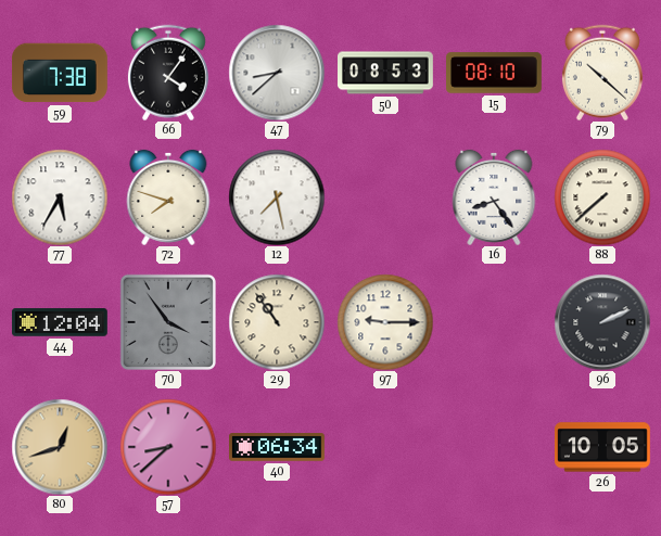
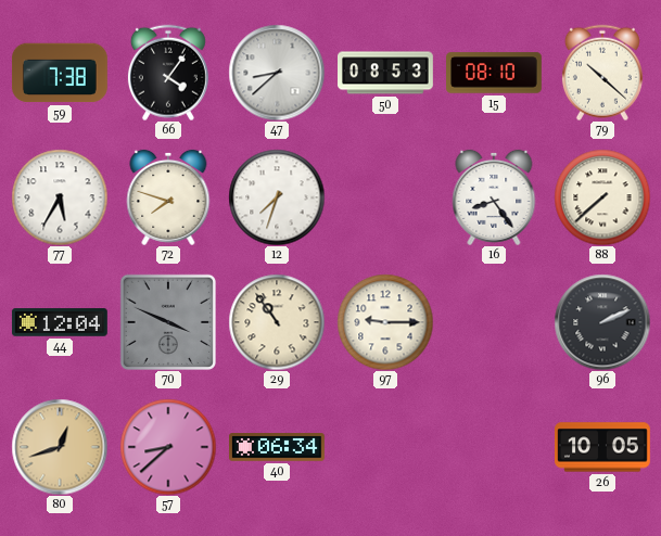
12: 7:28 -> 7:33
70: 3:54 -> 3:49
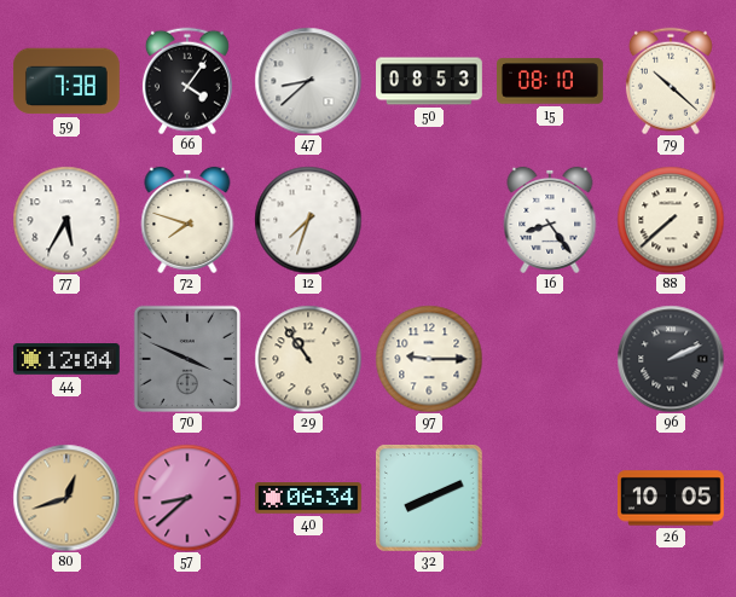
32: none -> 8:11
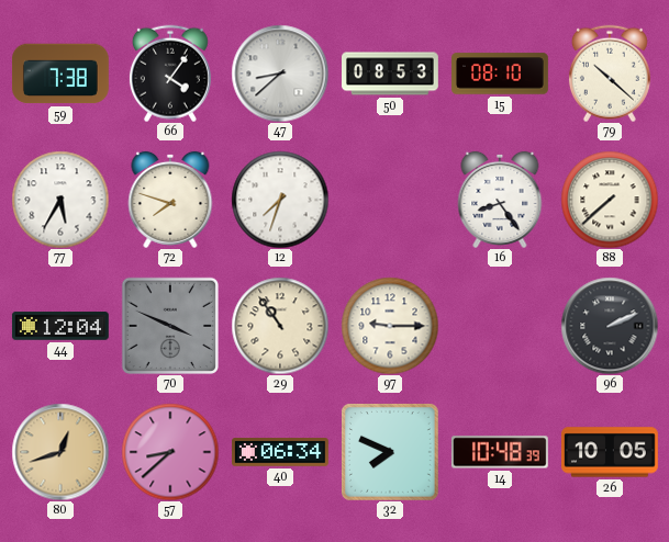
32: 8:11 -> 7:49
14: none -> 10:48
